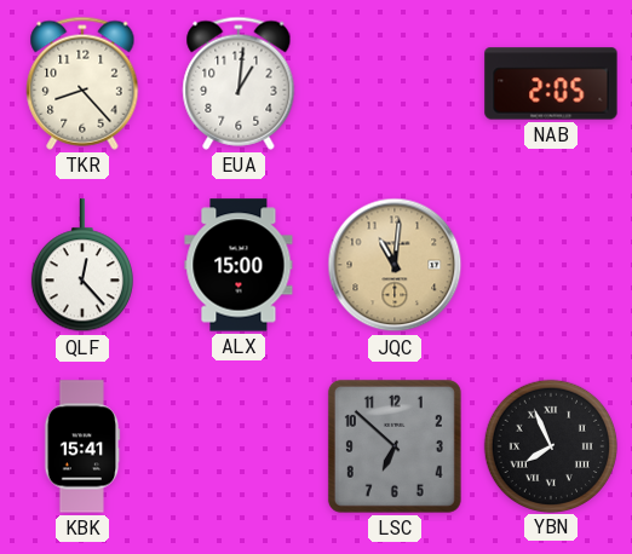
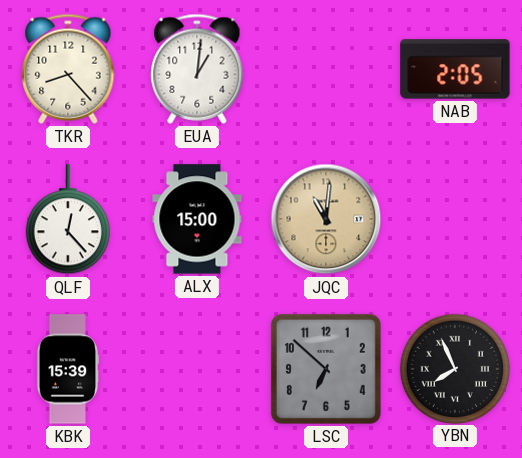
KBK: 15:41 -> 15:39
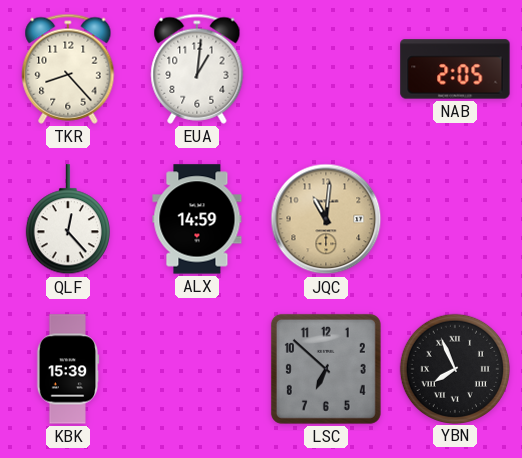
ALX: 15:00 -> 14:59
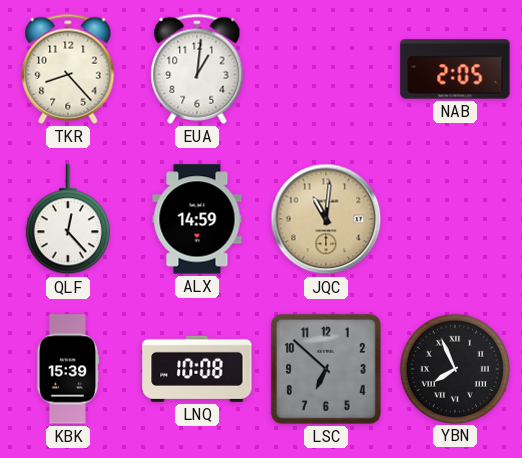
LNQ: none -> 10:08
